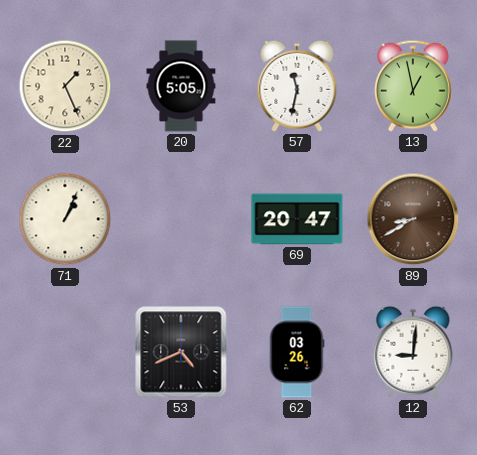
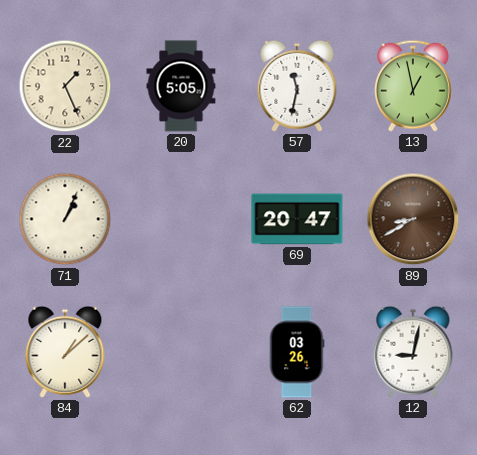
84: none -> 1:08
53: 4:41 -> none
12: 9:01 -> 9:02
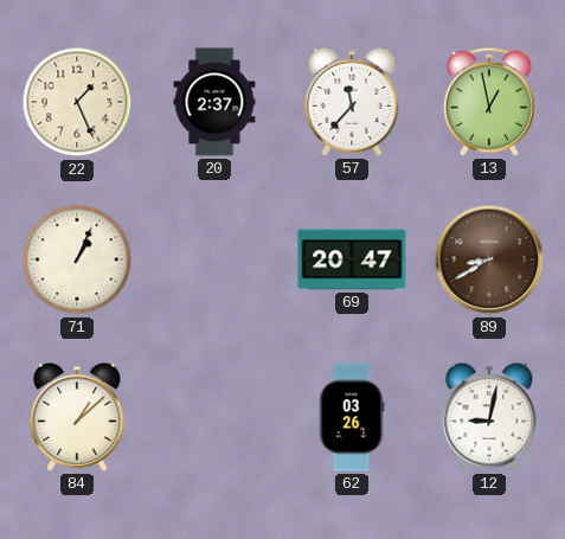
20: 5:05 -> 2:37
57: 11:32 -> 11:37
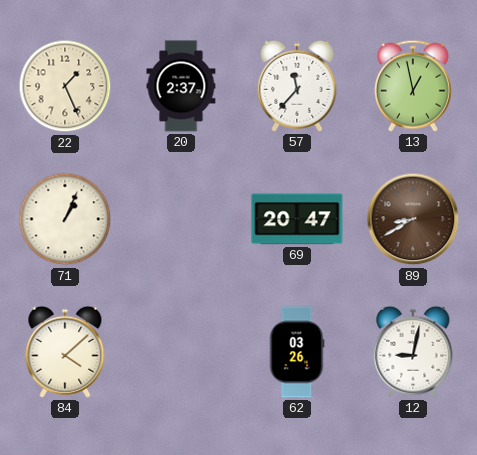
84: 1:08 -> 4:08
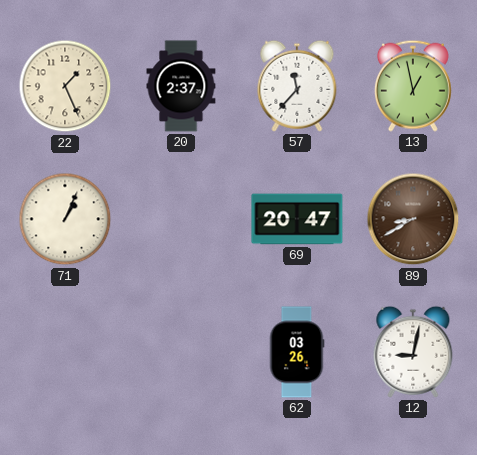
84: 4:08 -> none
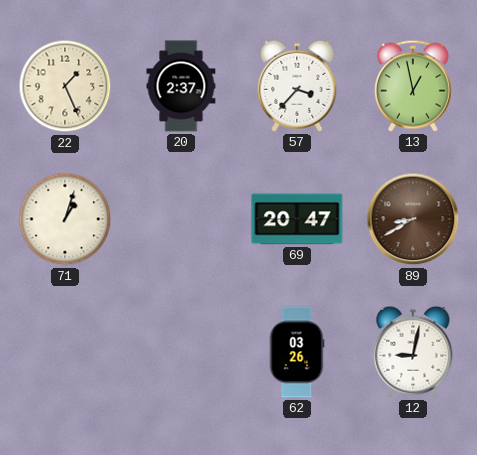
57: 11:37 -> 3:37
71: 1:04 -> 1:03
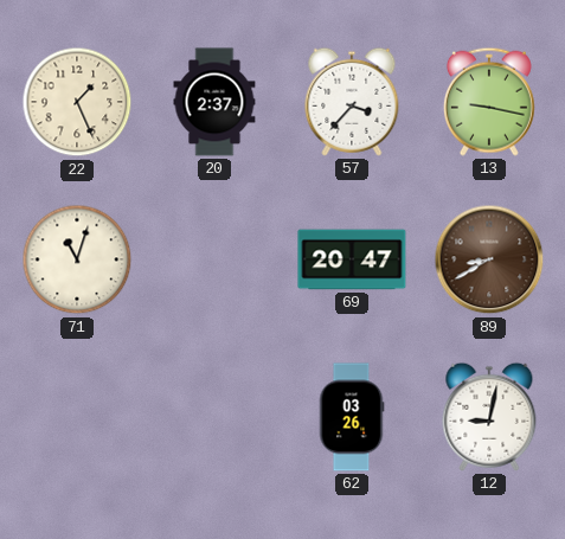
13: 12:58 -> 9:17
71: 1:03 -> 11:03
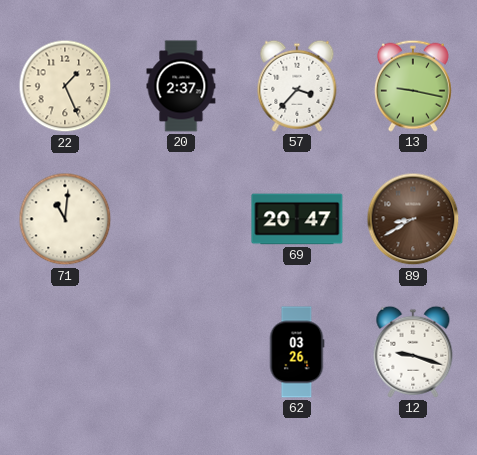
71: 11:03 -> 11:01
12: 9:02 -> 9:18
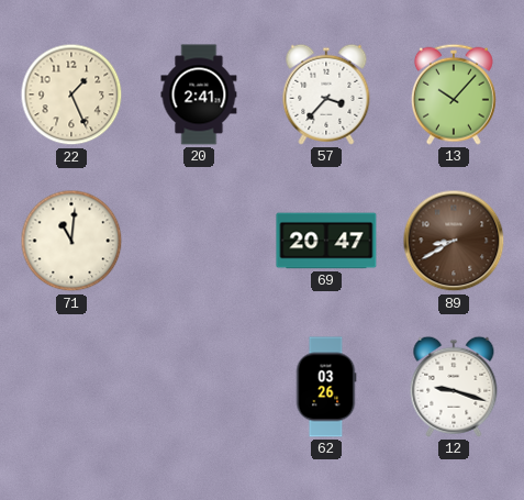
20: 2:37 -> 2:41
13: 9:17 -> 10:07
